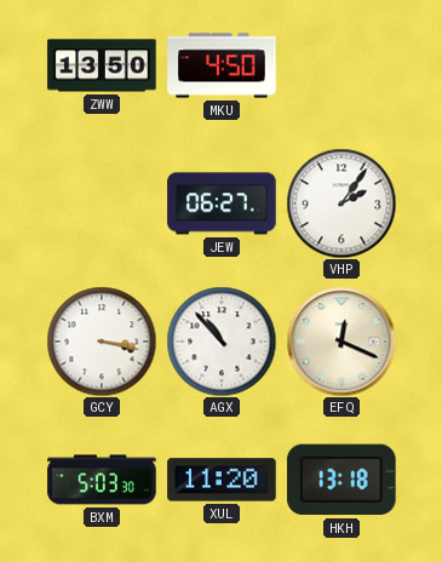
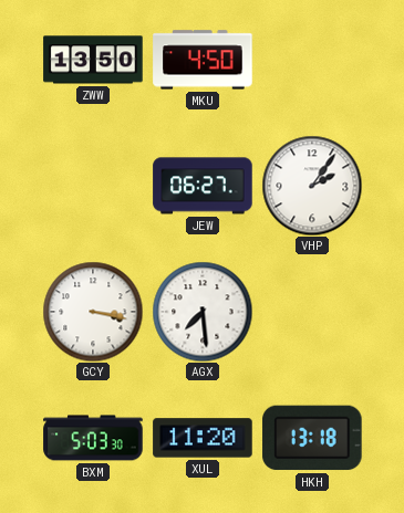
AGX: 10:53 -> 7:29
EFQ: 12:19 -> none
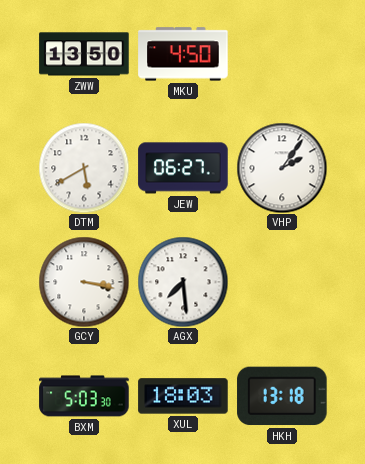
DTM: none -> 5:40
XUL: 11:20 -> 18:03
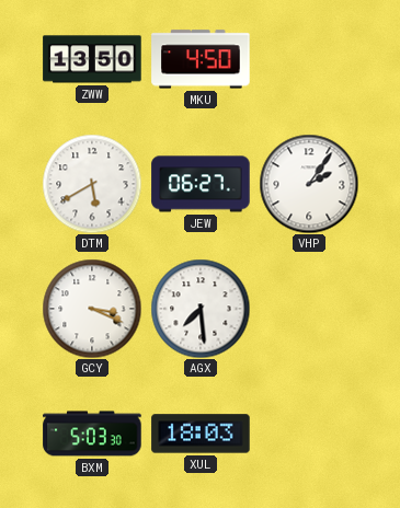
GCY: 3:17 -> 3:19
HKH: 13:18 -> none
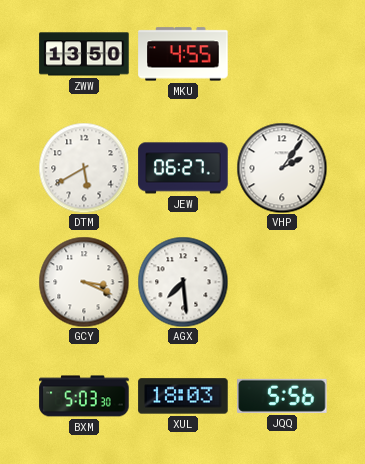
MKU: 4:50 -> 4:55
JQQ: none -> 5:56
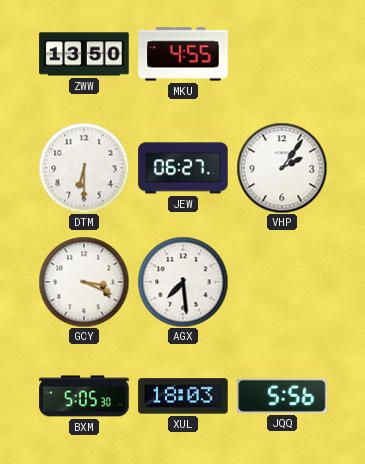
DTM: 5:40 -> 6:30
BXM: 5:03 -> 5:05
